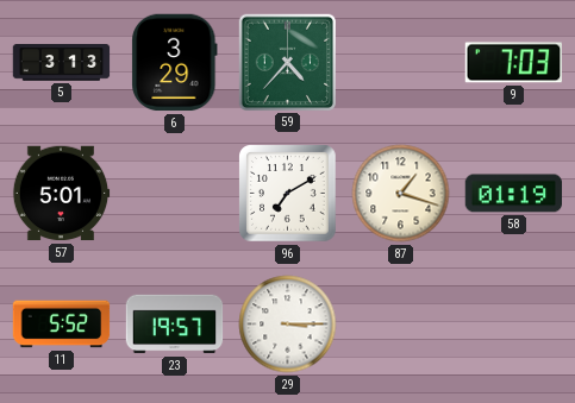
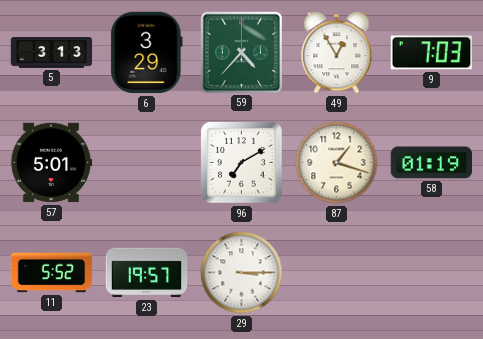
49: none -> 12:55
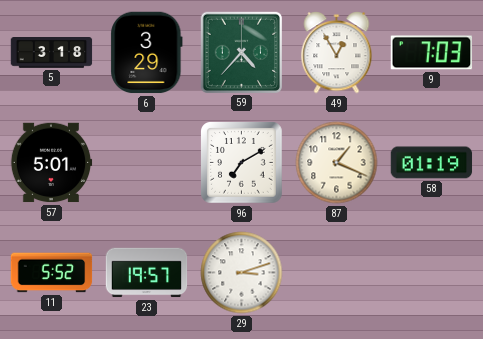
5: 3:13 -> 3:18
87: 1:18 -> 1:19
29: 3:15 -> 3:12
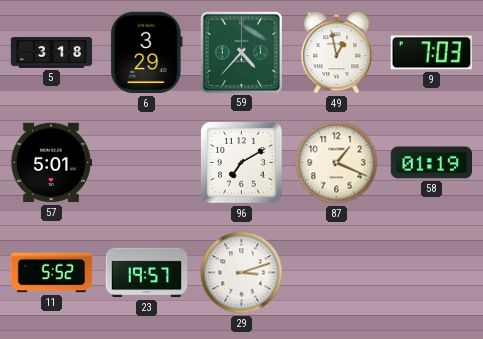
49: 12:55 -> 12:58
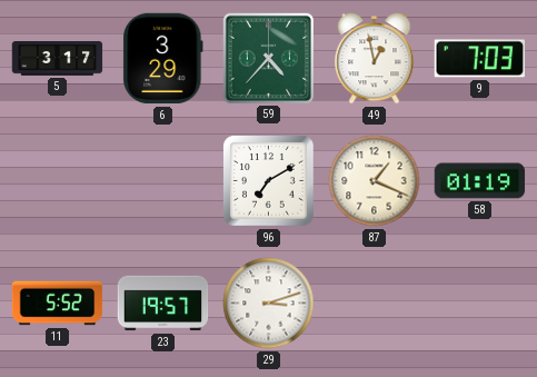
5: 3:18 -> 3:17
57: 5:01 -> none
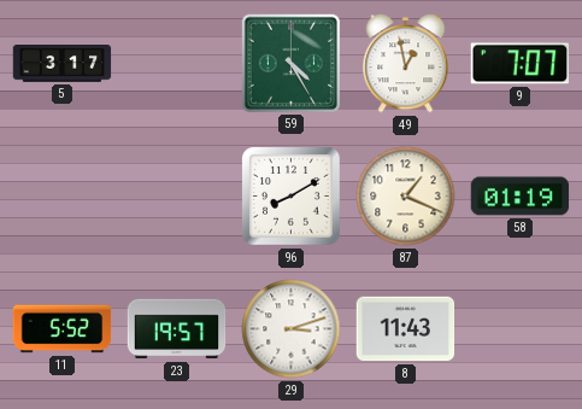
6: 3:29 -> none
59: 4:37 -> 4:25
9: 7:03 -> 7:07
96: 7:10 -> 8:10
8: none -> 11:43
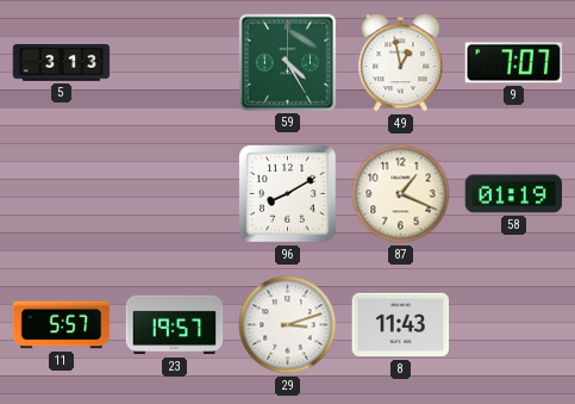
5: 3:17 -> 3:13
11: 5:52 -> 5:57
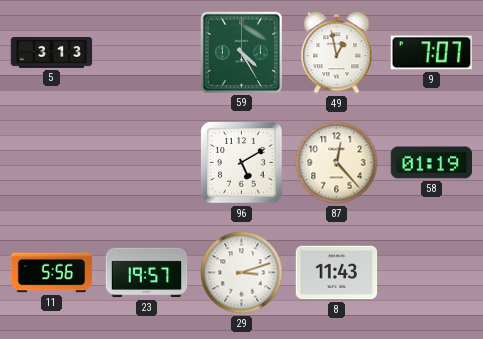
96: 8:10 -> 5:10
87: 1:19 -> 12:23
11: 5:57 -> 5:56
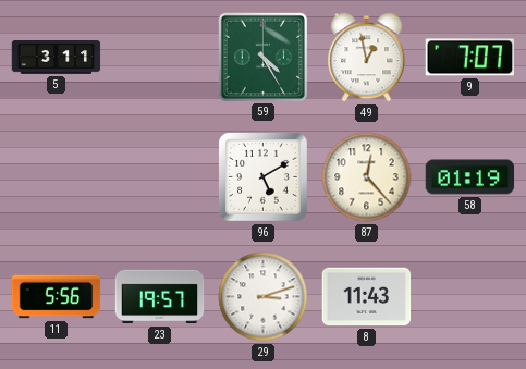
5: 3:13 -> 3:11
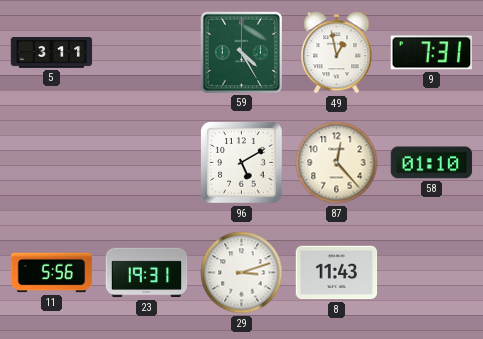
9: 7:07 -> 7:31
58: 01:19 -> 01:10
23: 19:57 -> 19:31
